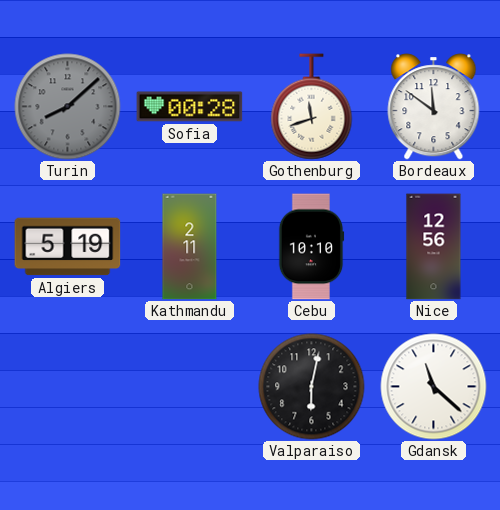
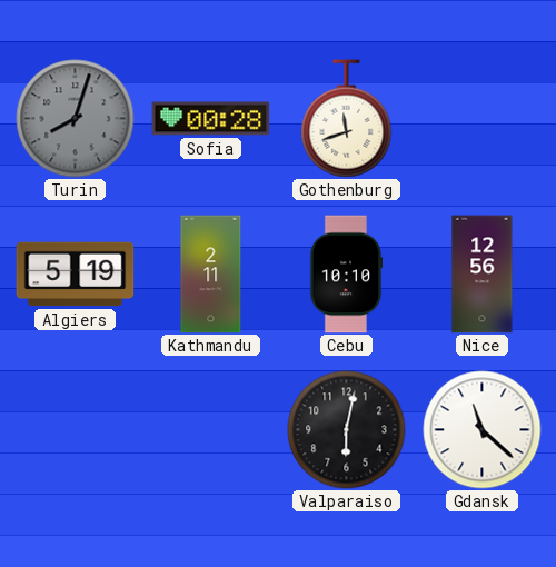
Turin: 8:08 -> 8:03
Bordeaux: 11:51 -> none
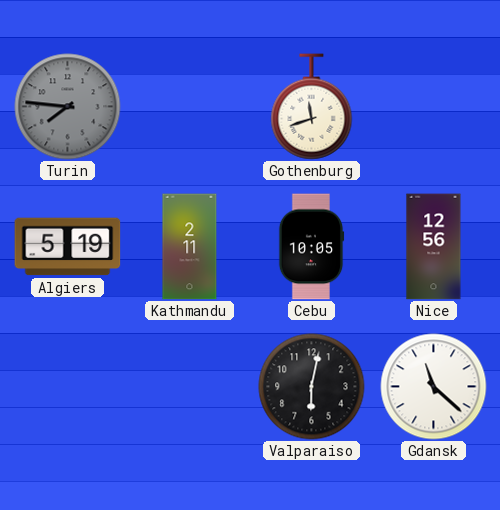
Turin: 8:03 -> 7:46
Sofia: 00:28 -> none
Cebu: 10:10 -> 10:05
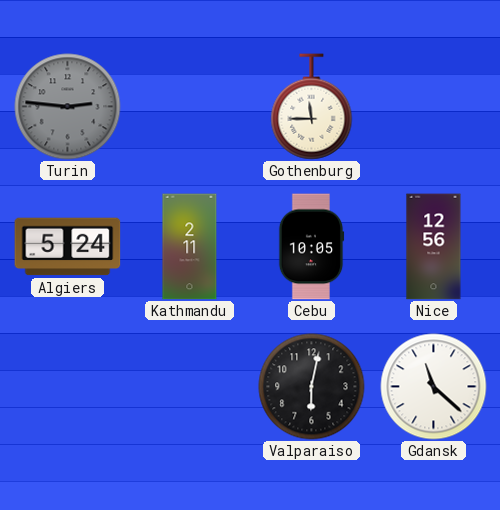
Turin: 7:46 -> 2:46
Gothenburg: 11:42 -> 11:45
Algiers: 5:19 -> 5:24
